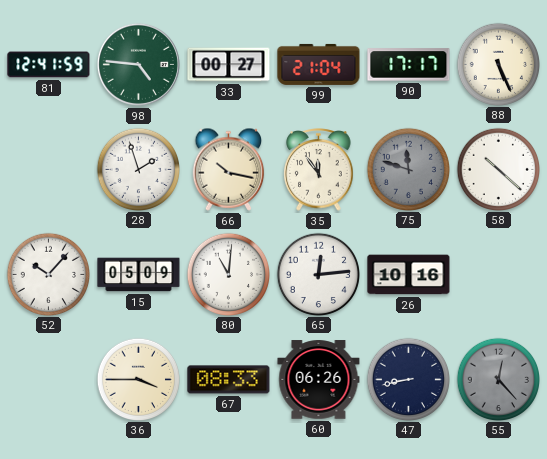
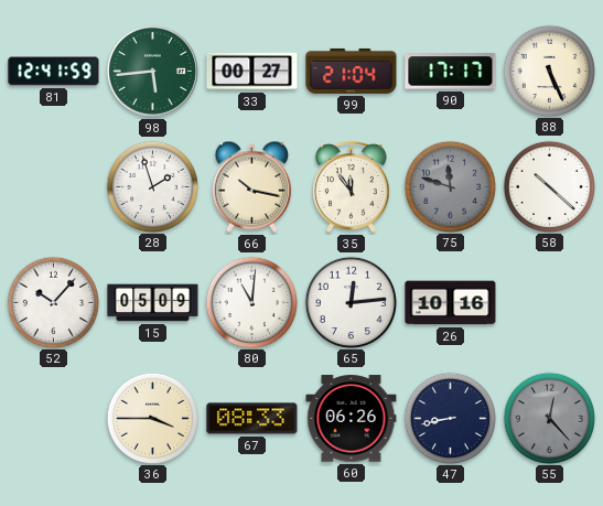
98: 4:46 -> 5:44
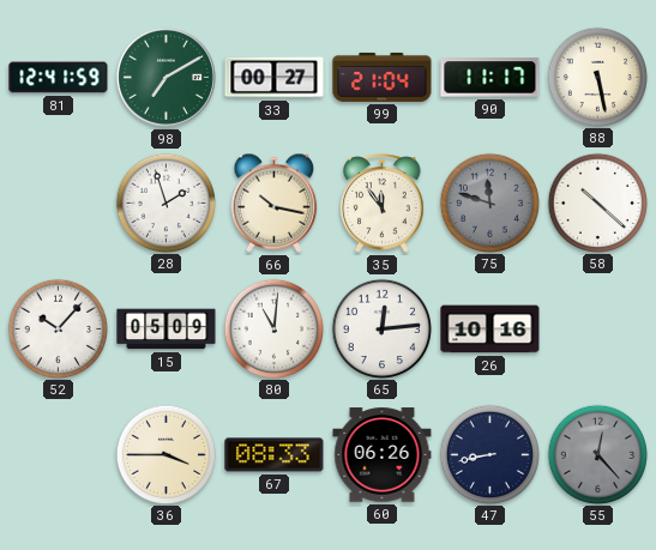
98: 5:44 -> 7:10
90: 17:17 -> 11:17
88: 5:26 -> 5:28
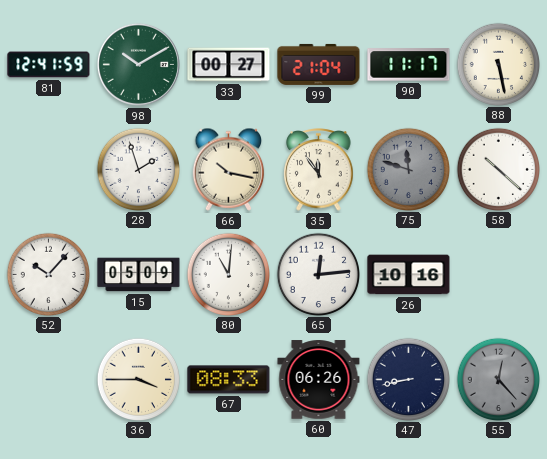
98: 7:10 -> 10:10
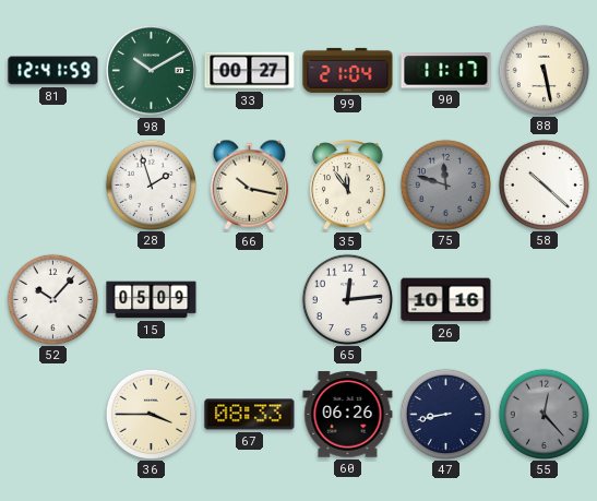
80: 11:01 -> none
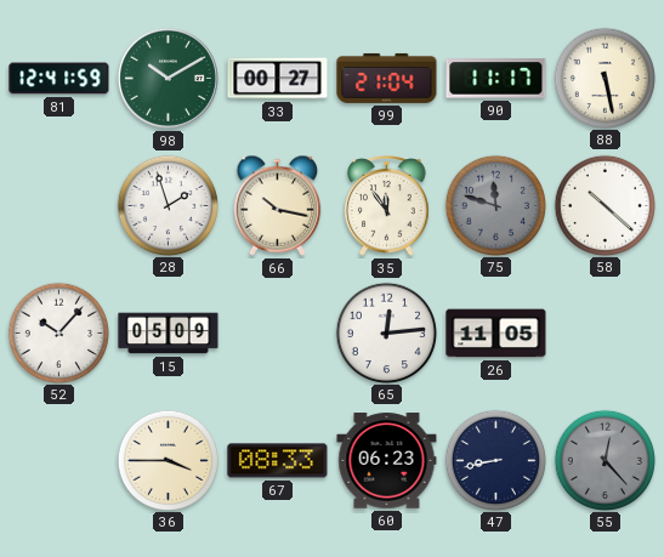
26: 10:16 -> 11:05
60: 06:26 -> 06:23
